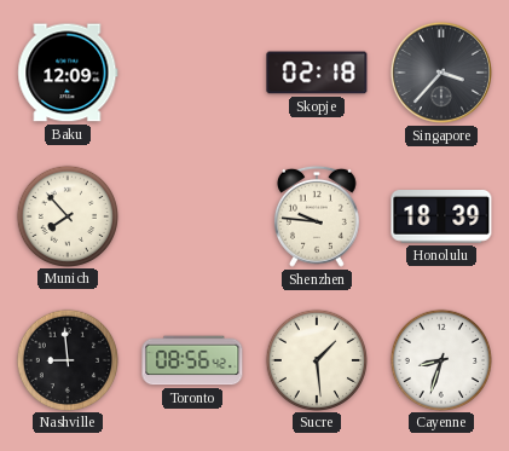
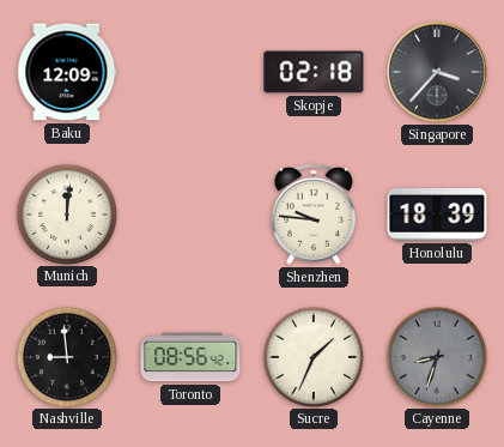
Munich: 7:53 -> 12:01
Sucre: 1:29 -> 1:34
Cayenne dial: white -> grey
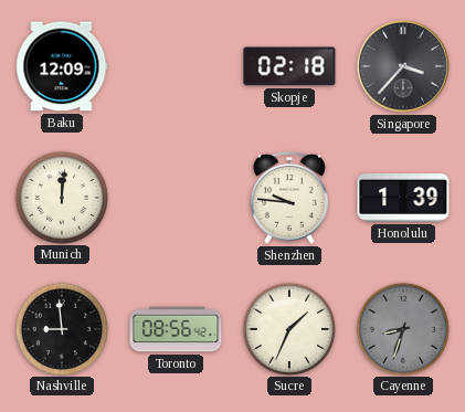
Honolulu: 18:39 -> 1:39
